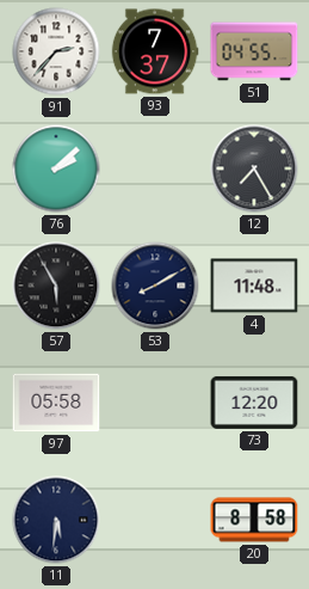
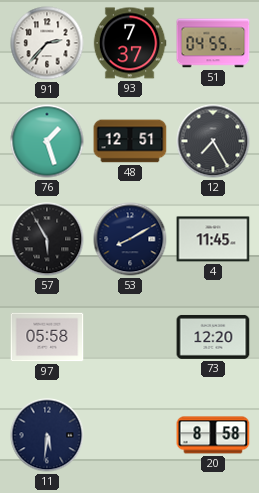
76: 2:08 -> 1:27
48: none -> 12:51
4: 11:48 -> 11:45
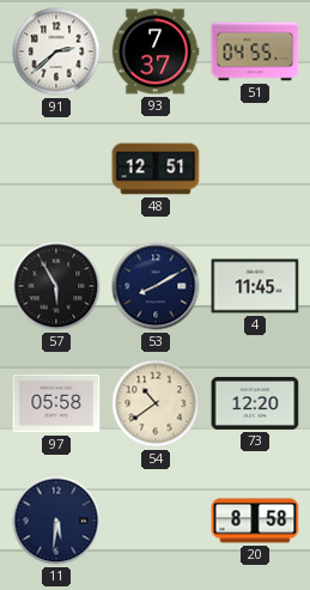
91: 2:37 -> 2:38
76: 1:27 -> none
12: 7:25 -> none
54: none -> 10:39
